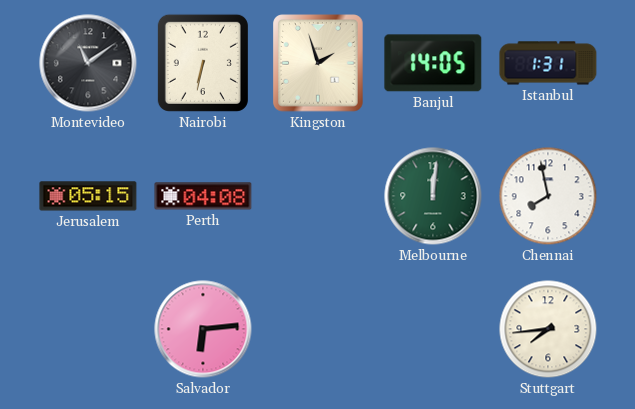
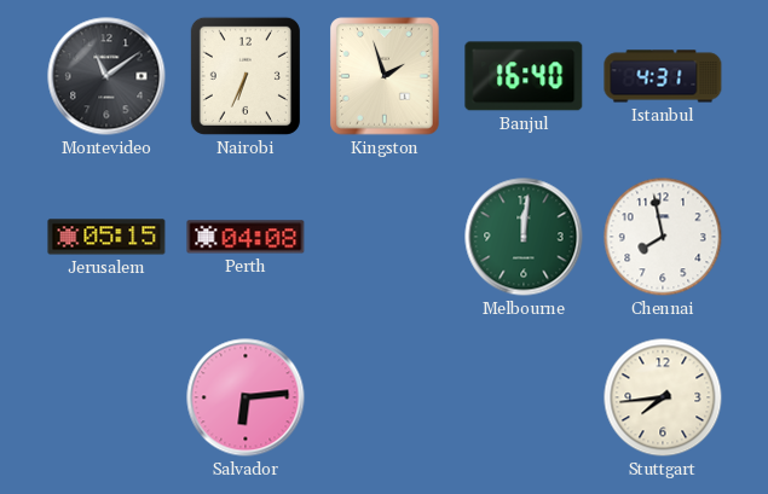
Nairobi: 6:32 -> 6:34
Banjul: 14:05 -> 16:40
Istanbul: 1:31 -> 4:31
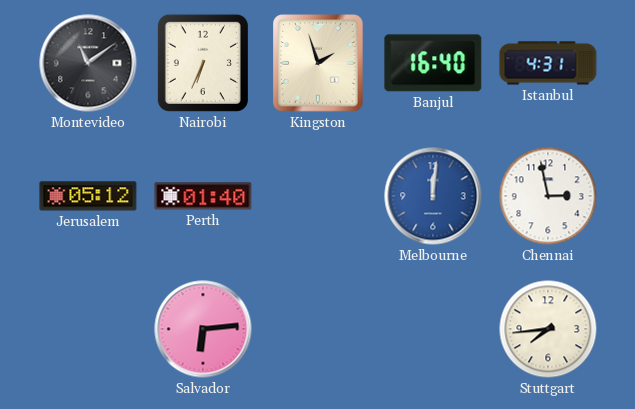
Jerusalem: 05:15 -> 05:12
Perth: 04:08 -> 01:40
Melbourne dial: green -> blue
Chennai: 7:58 -> 2:58
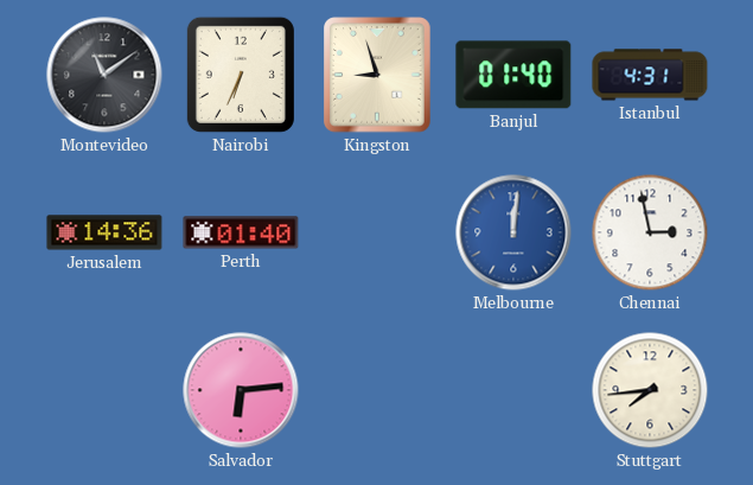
Kingston: 1:57 -> 8:57
Banjul: 16:40 -> 01:40
Jerusalem: 05:12 -> 14:36
